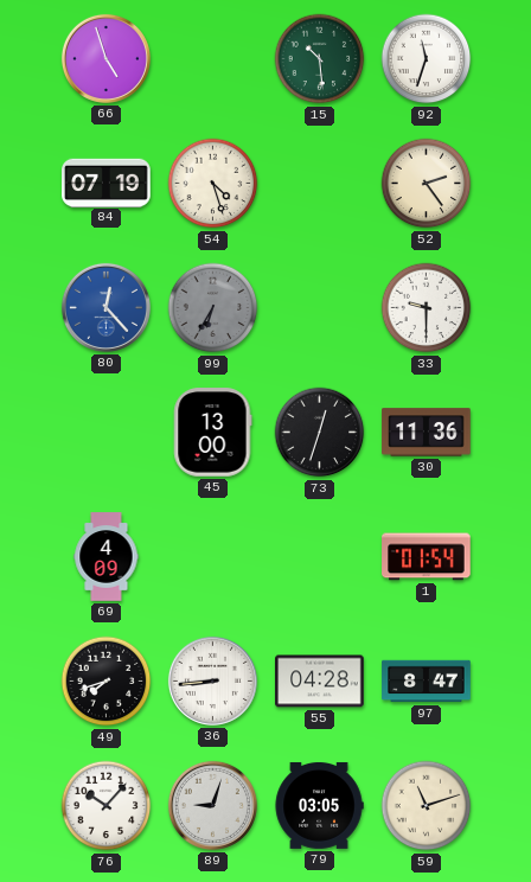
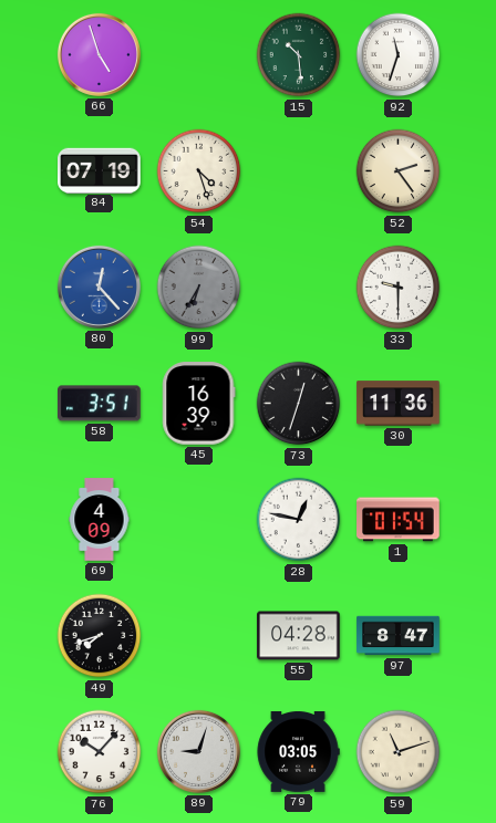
58: none -> 3:51
45: 13:00 -> 16:39
28: none -> 12:47
36: 8:44 -> none
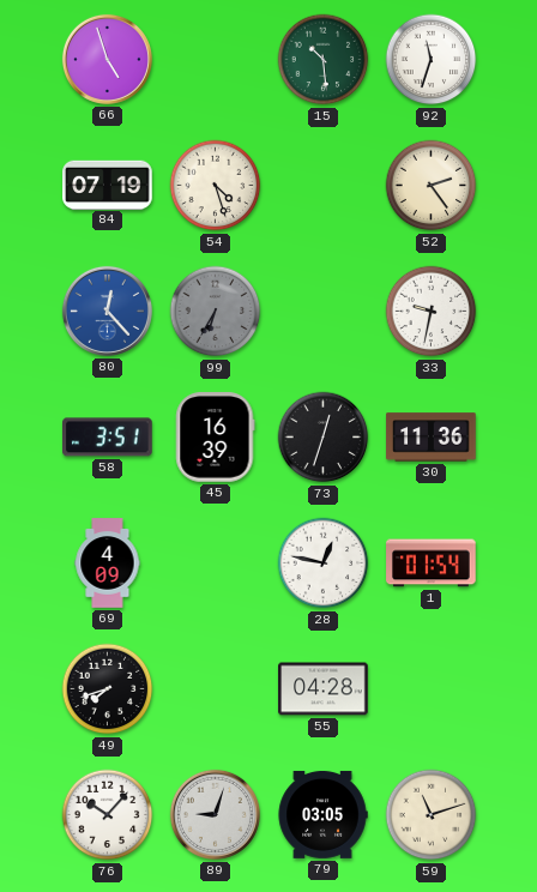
33: 9:30 -> 9:32
97: 8:47 -> none
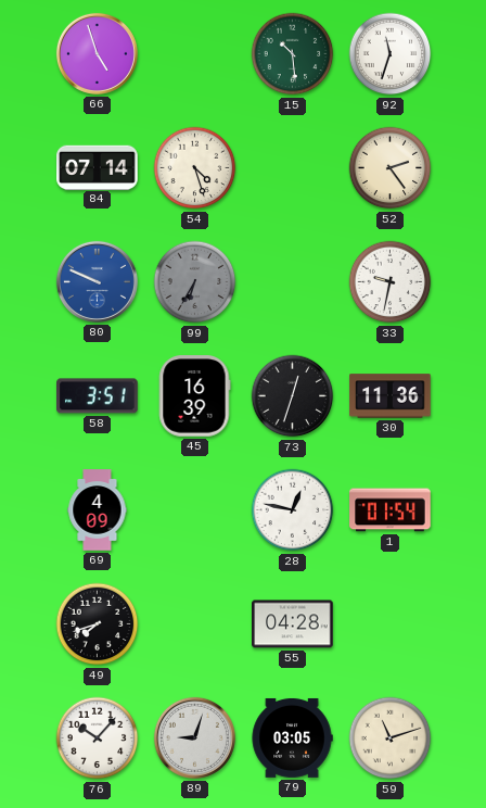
84: 07:19 -> 07:14
80: 12:23 -> 9:49
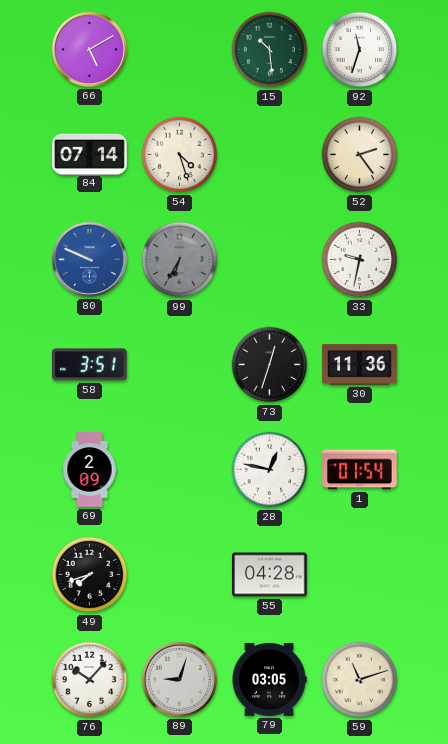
66: 4:57 -> 5:10
45: 16:39 -> none
69: 4:09 -> 2:09
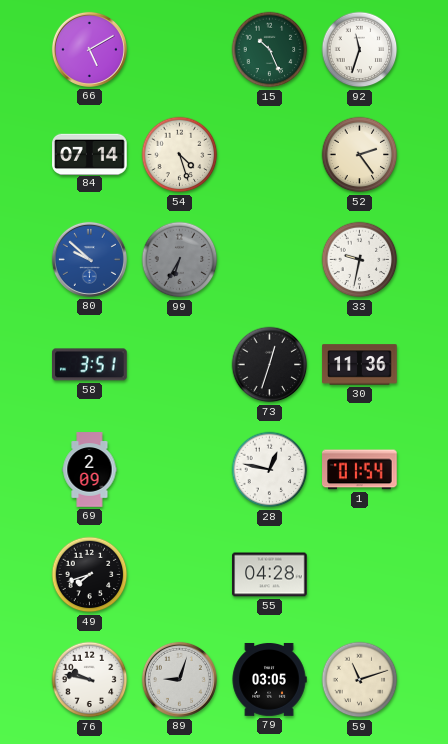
15: 10:29 -> 10:26
80: 9:49 -> 9:52
76: 10:07 -> 9:47
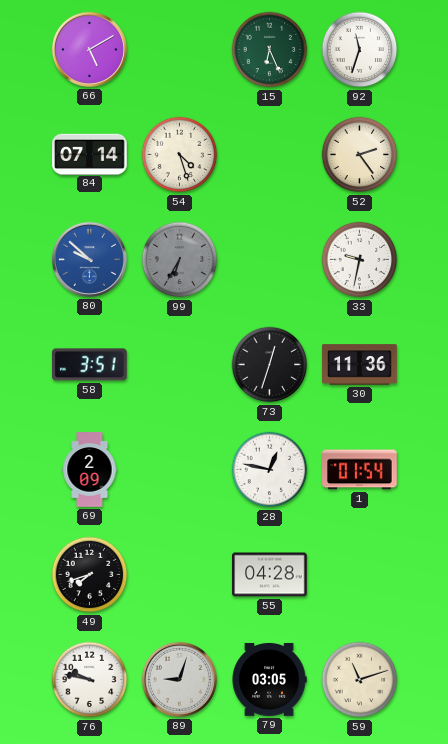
15: 10:26 -> 6:26
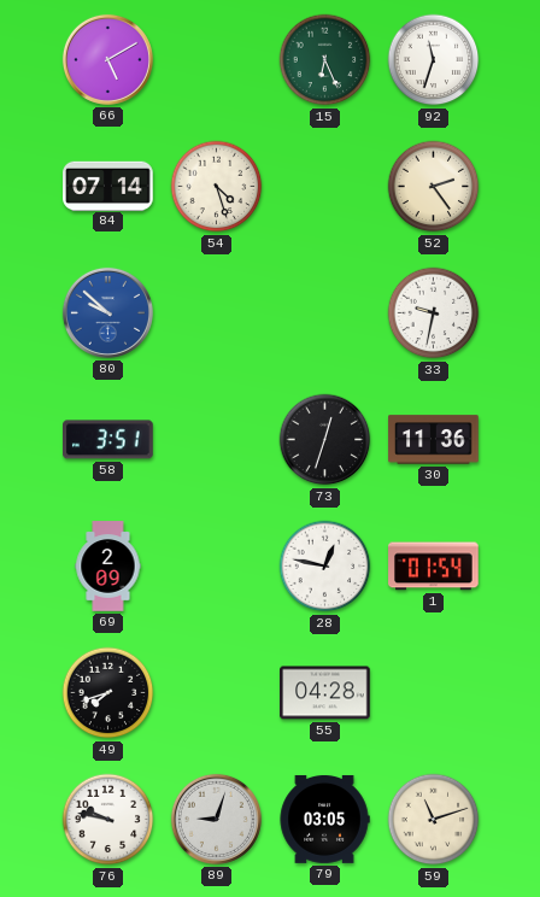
99: 6:35 -> none
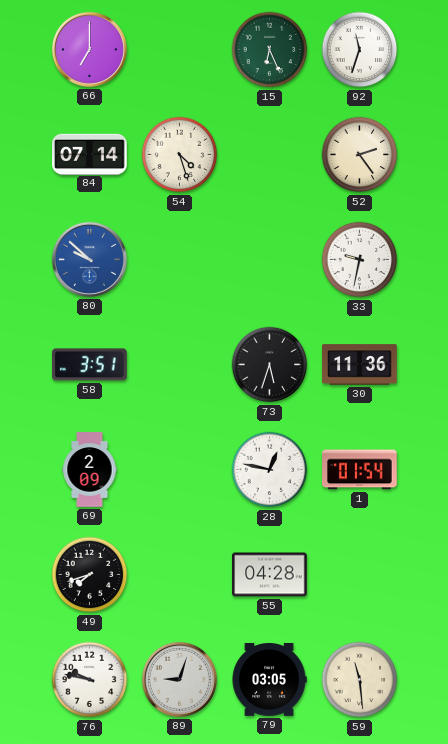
66: 5:10 -> 7:00
73: 12:33 -> 5:33
59: 11:12 -> 11:29
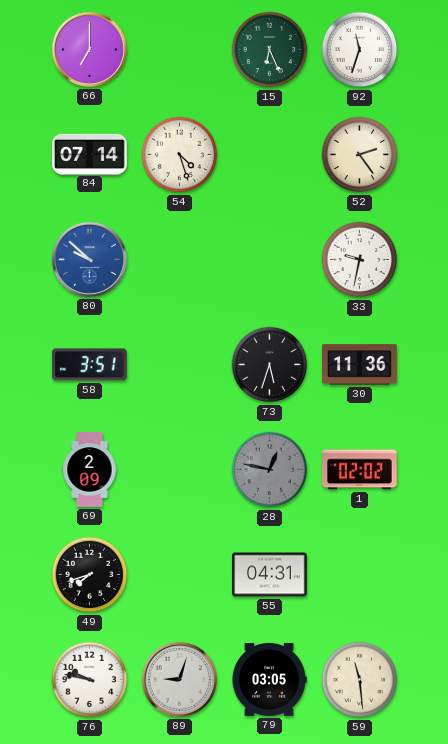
28 dial: white -> grey
1: 01:54 -> 02:02
55: 04:28 -> 04:31
